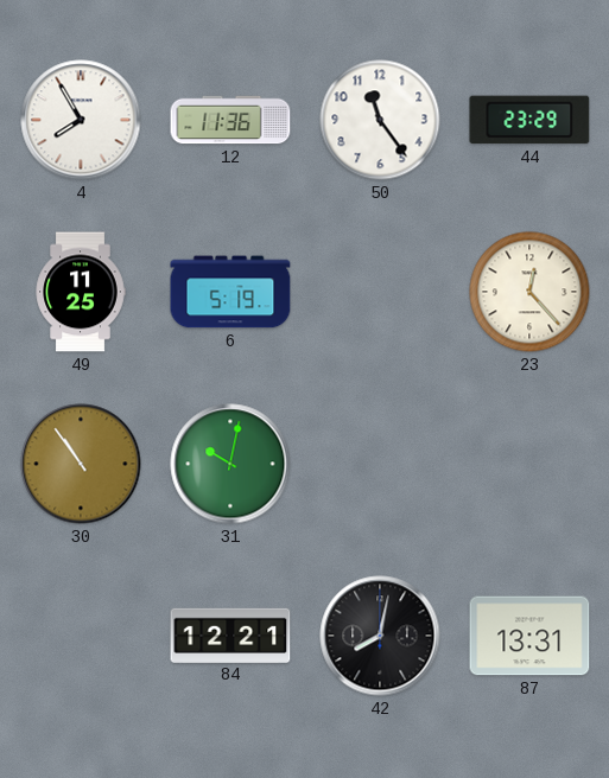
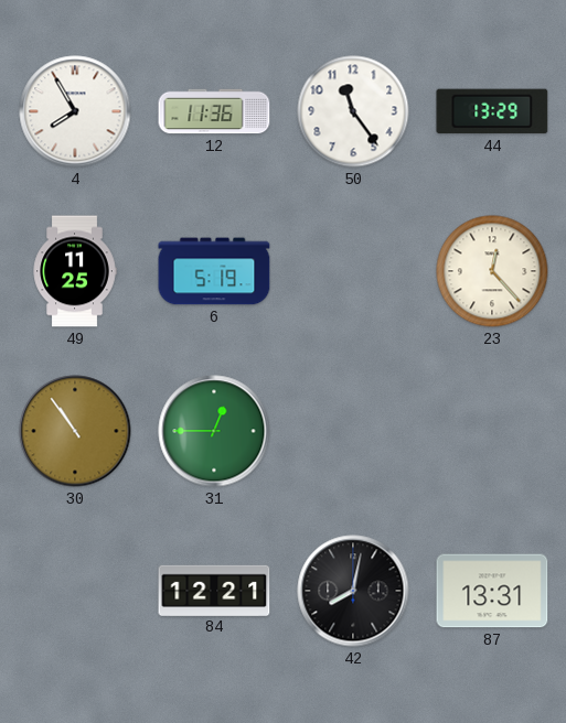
44: 23:29 -> 13:29
31: 10:02 -> 12:45
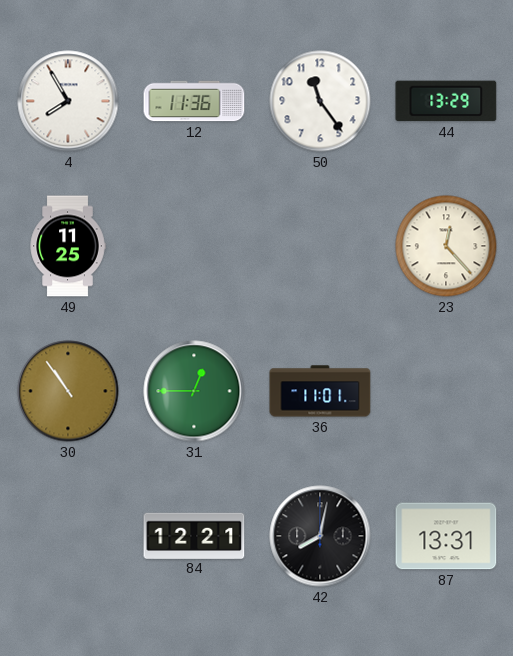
6: 5:19 -> none
36: none -> 11:01
